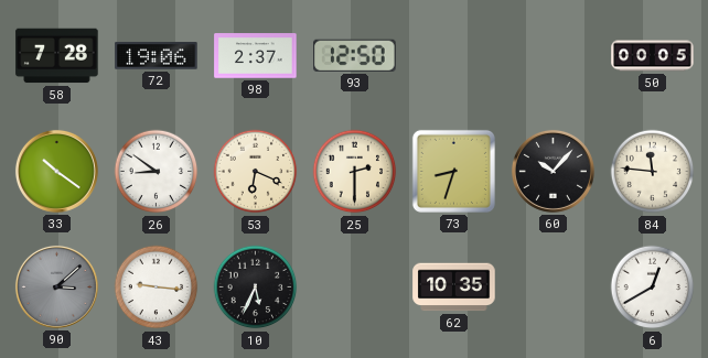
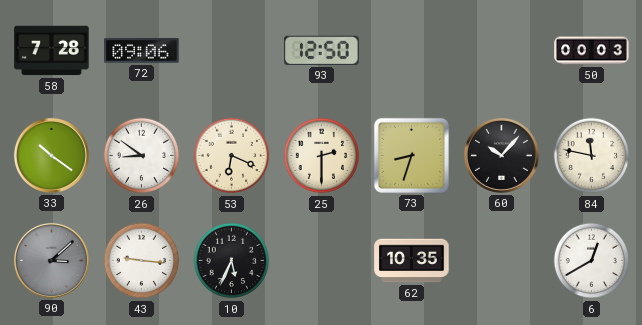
72: 19:06 -> 09:06
98: 2:37 -> none
50: 00:05 -> 00:03
84: 11:46 -> 11:47
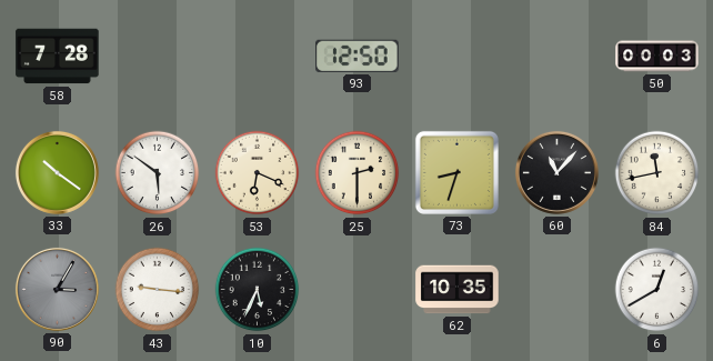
72: 09:06 -> none
26: 8:51 -> 5:51
60: 10:07 -> 11:07
84: 11:47 -> 11:43
90: 3:08 -> 3:05
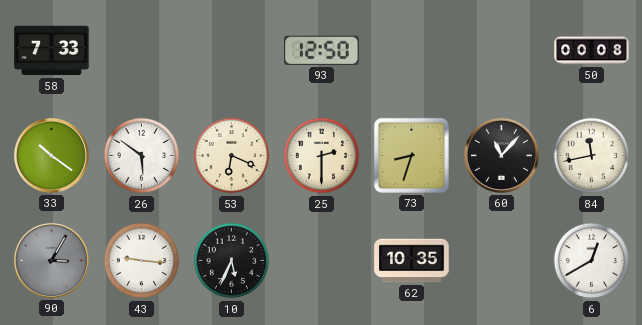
58: 7:28 -> 7:33
50: 00:03 -> 00:08
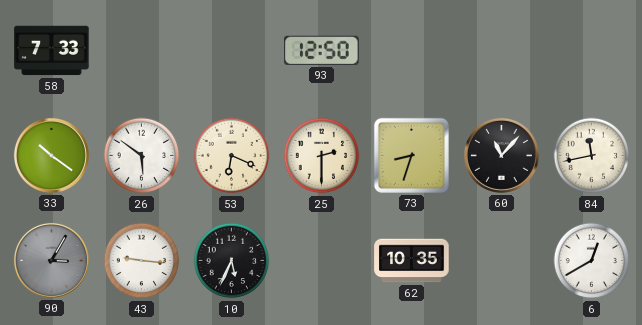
50: 00:08 -> none
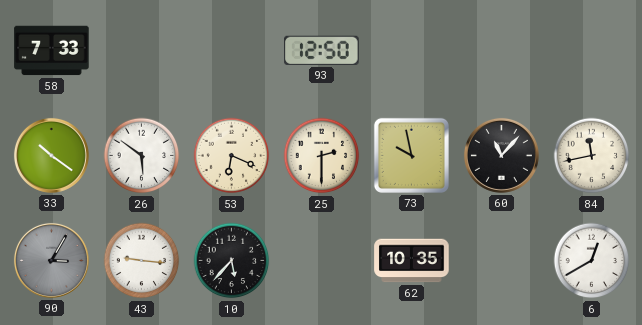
73: 8:33 -> 9:58
10: 5:34 -> 5:37
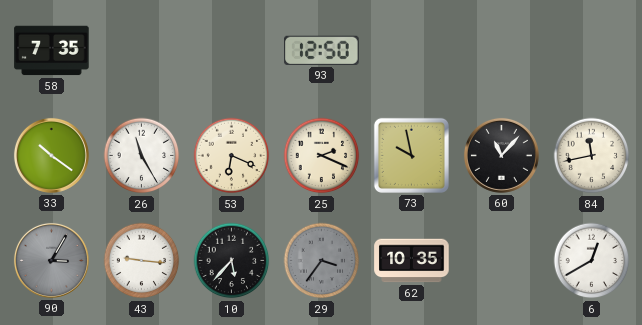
58: 7:33 -> 7:35
26: 5:51 -> 11:25
25: 2:30 -> 2:19
29: none -> 3:36
